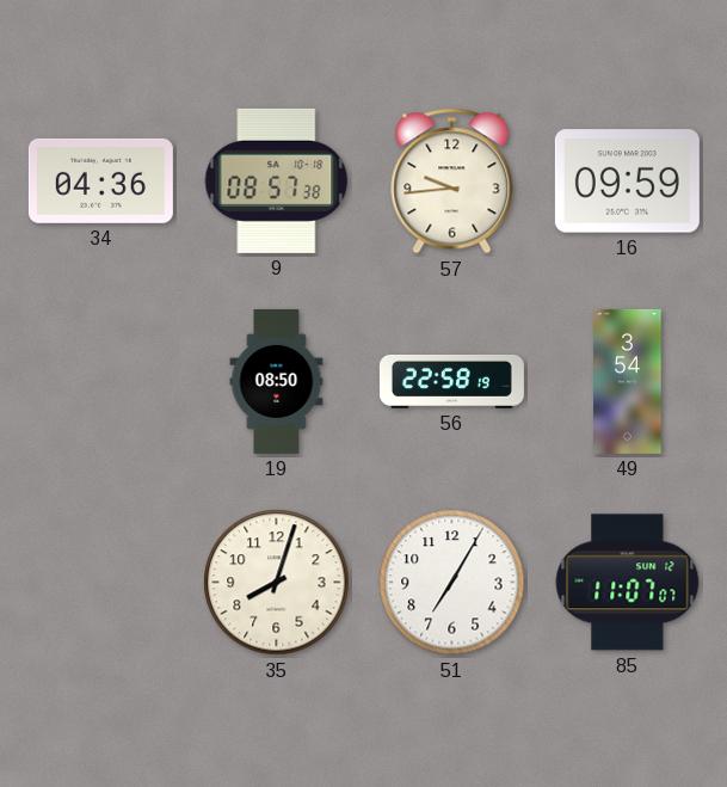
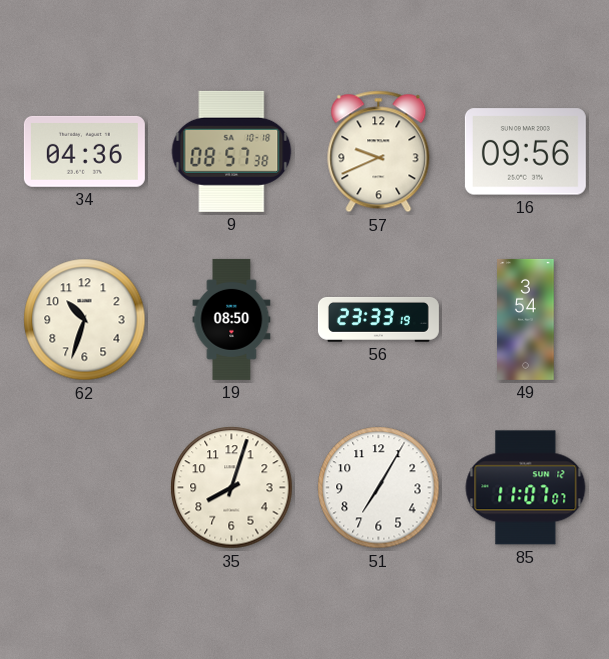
57: 9:44 -> 9:41
16: 09:59 -> 09:56
62: none -> 10:33
56: 22:58 -> 23:33
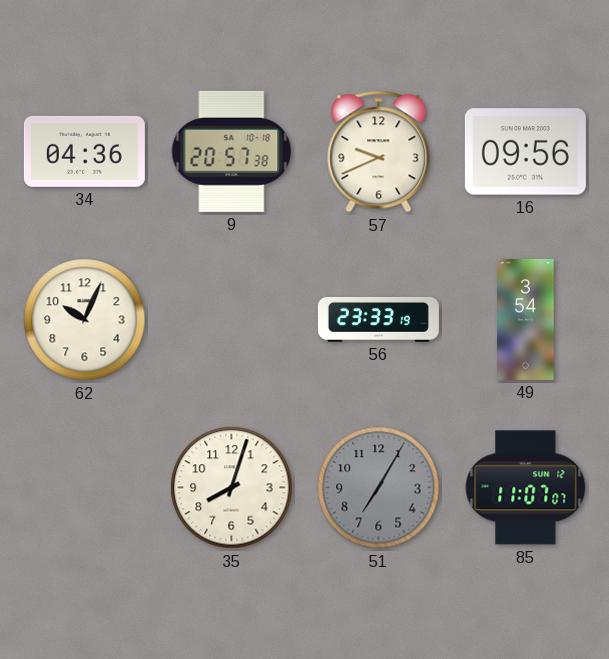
9: 08:57 -> 20:57
62: 10:33 -> 10:04
19: 08:50 -> none
51 dial: white -> grey
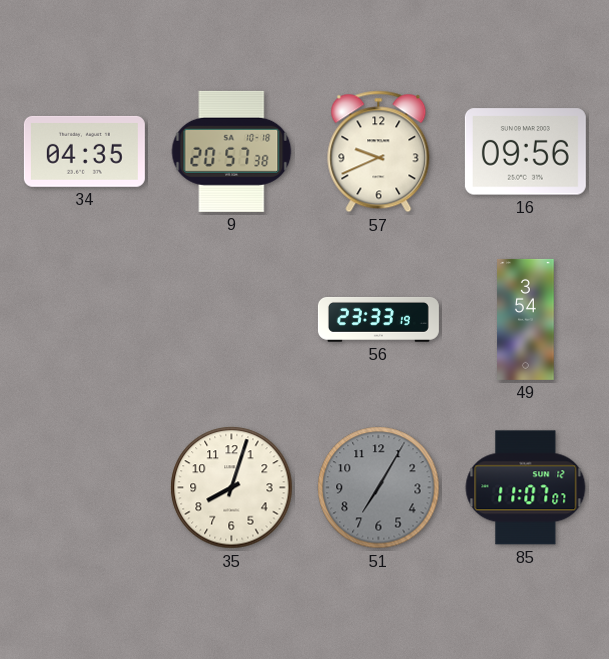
34: 04:36 -> 04:35
62: 10:04 -> none
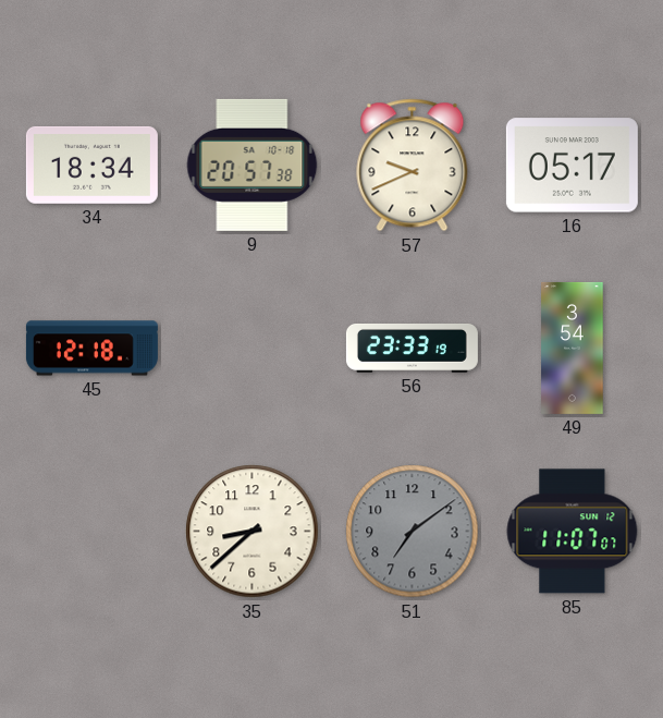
34: 04:35 -> 18:34
16: 09:56 -> 05:17
45: none -> 12:18
35: 8:03 -> 8:38
51: 7:05 -> 7:09
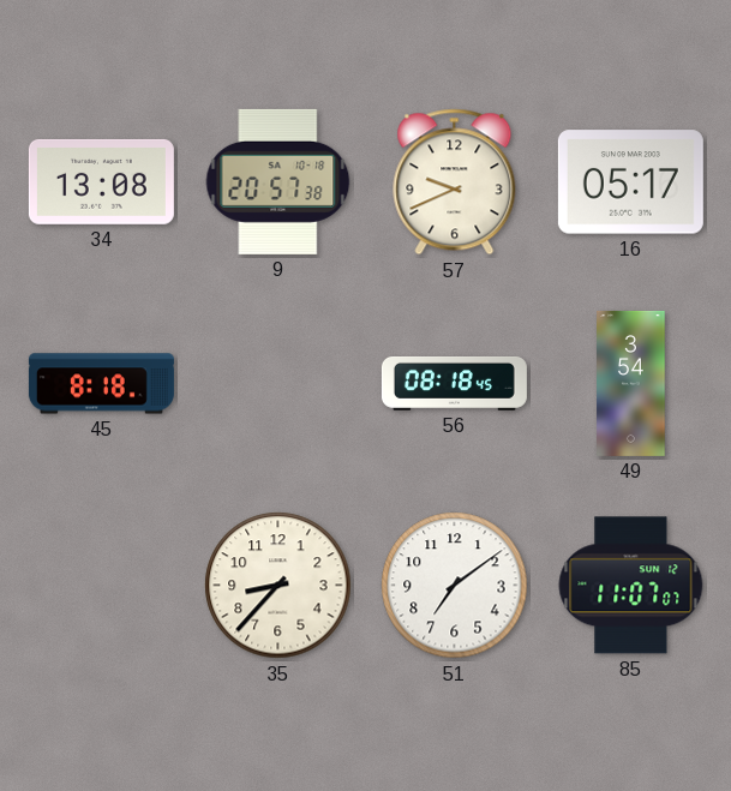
34: 18:34 -> 13:08
45: 12:18 -> 8:18
56: 23:33 -> 08:18
35: 8:38 -> 8:37
51 dial: grey -> white
